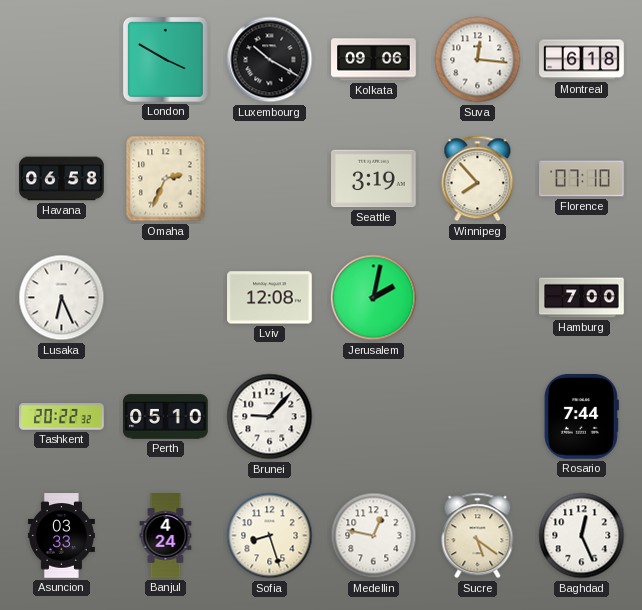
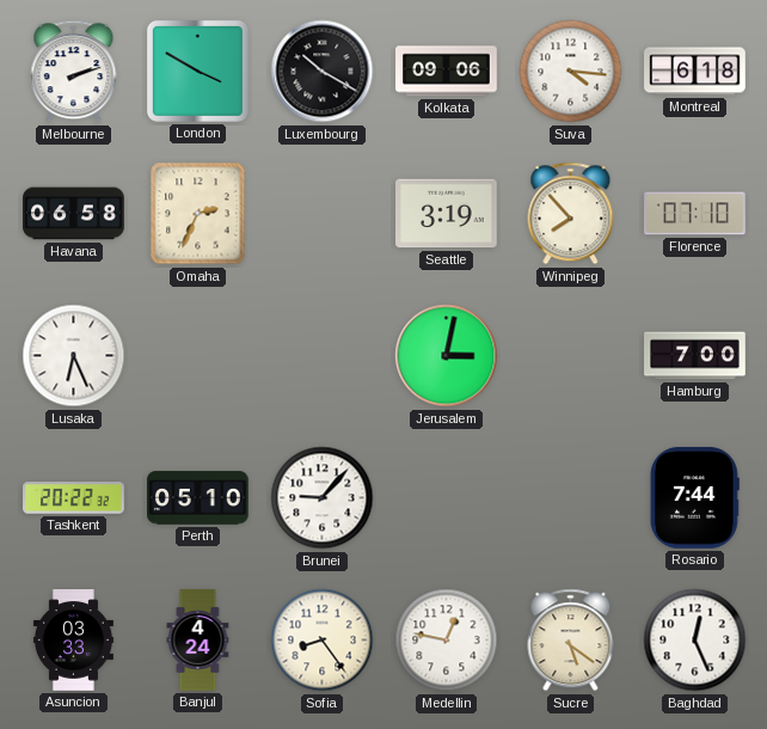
Melbourne: none -> 2:12
Suva: 12:16 -> 4:16
Lviv: 12:08 -> none
Jerusalem: 2:02 -> 3:02
Sofia: 8:27 -> 8:24
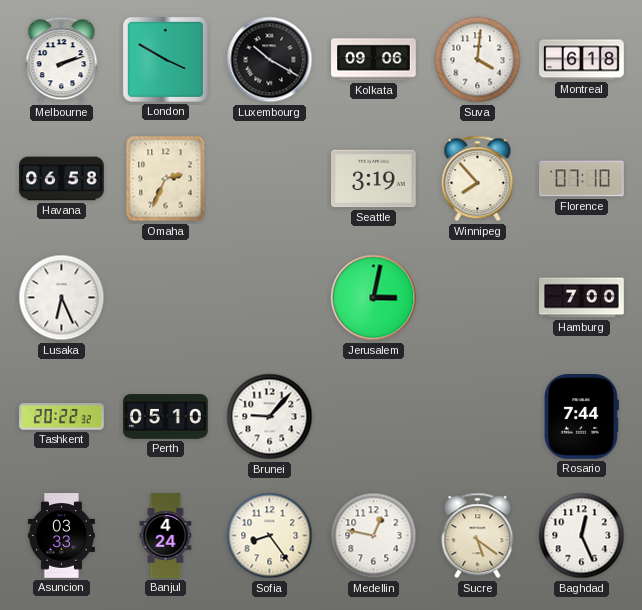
Suva: 4:16 -> 4:01
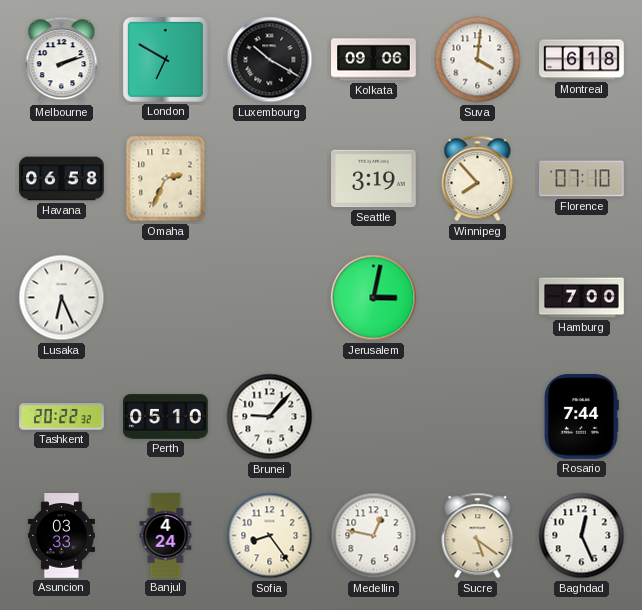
London: 3:50 -> 6:50
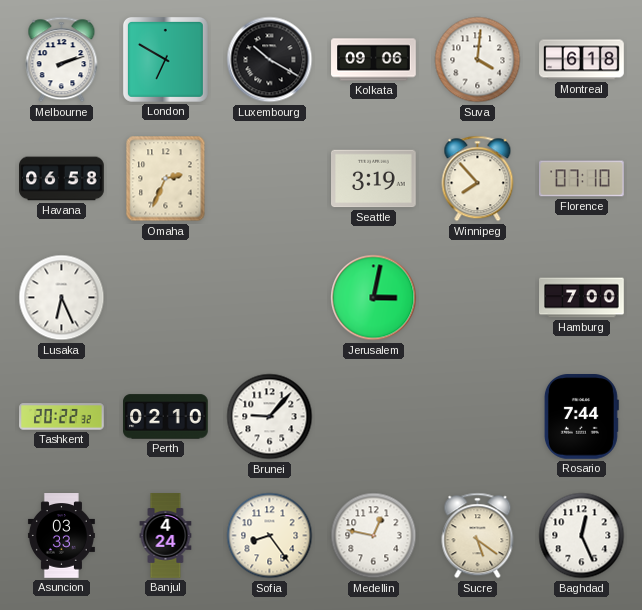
Perth: 05:10 -> 02:10
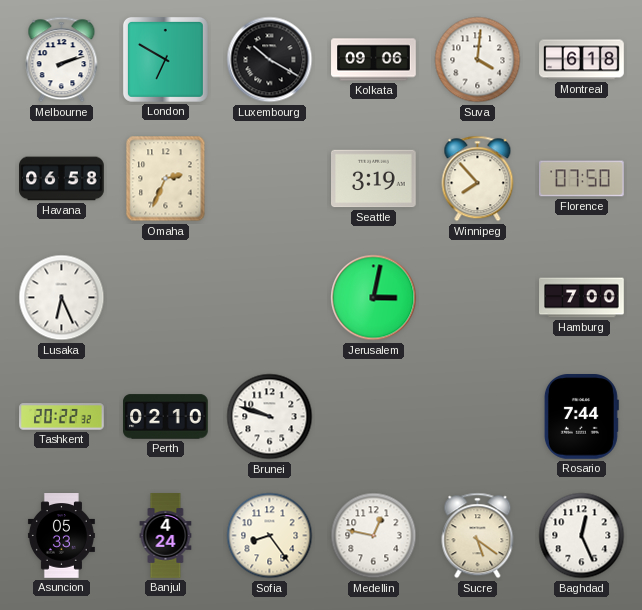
Florence: 07:10 -> 07:50
Brunei: 9:07 -> 9:48
Asuncion: 03:33 -> 05:33
